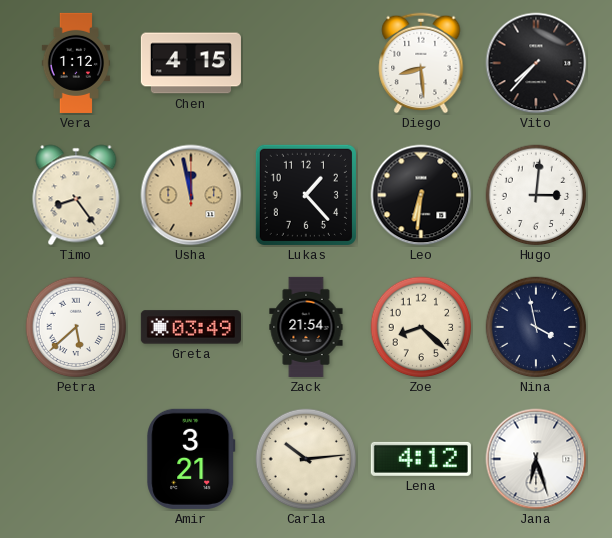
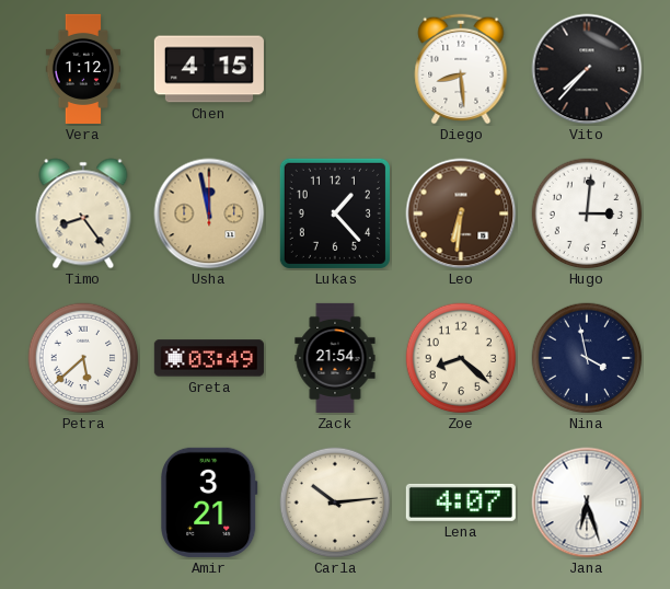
Leo dial: black -> brown
Lena: 4:12 -> 4:07
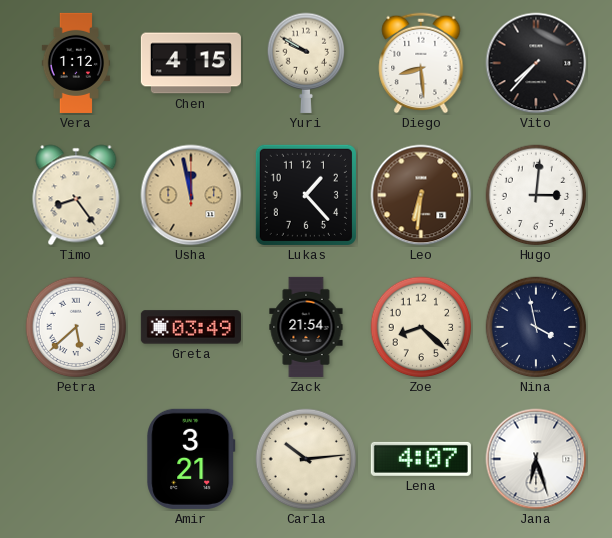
Yuri: none -> 9:50
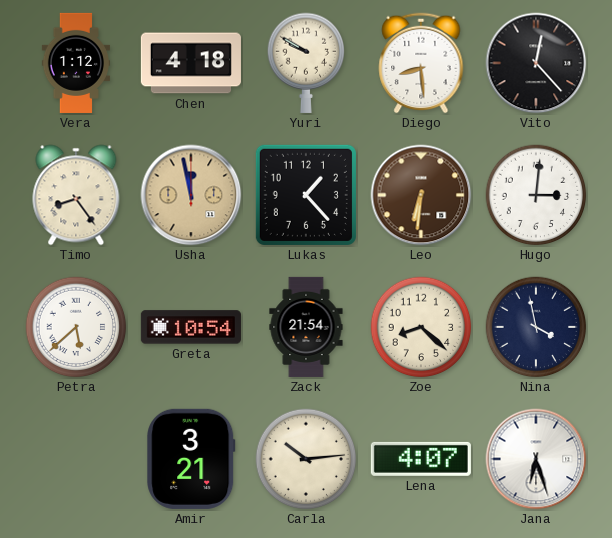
Chen: 4:15 -> 4:18
Vito: 7:37 -> 12:23
Greta: 03:49 -> 10:54
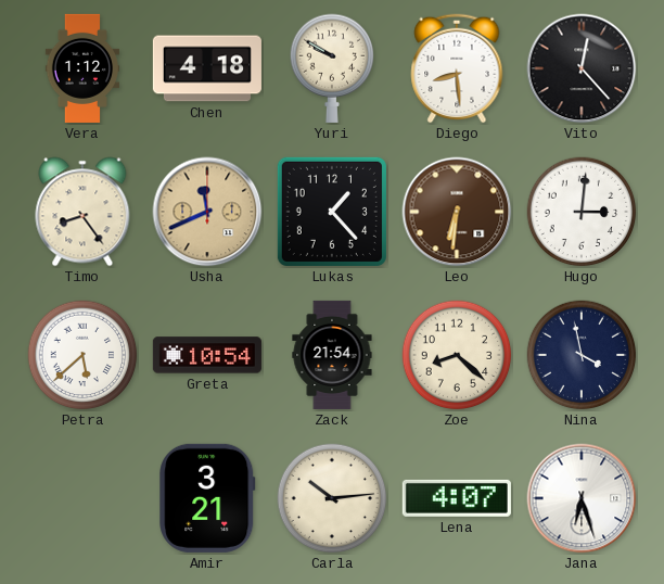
Usha: 11:58 -> 11:41
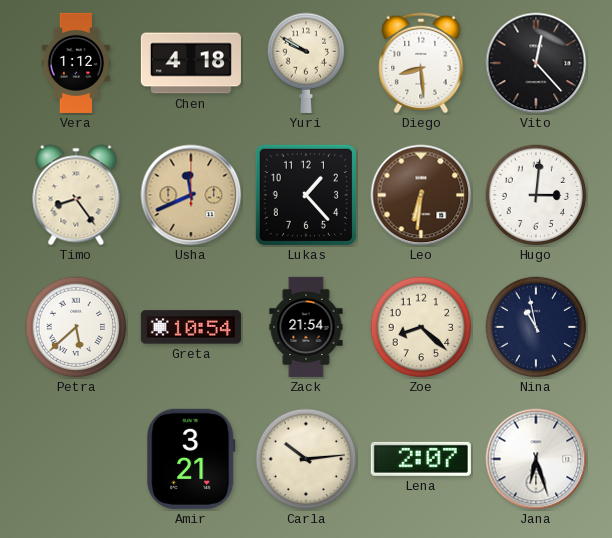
Nina: 3:58 -> 10:58
Lena: 4:07 -> 2:07
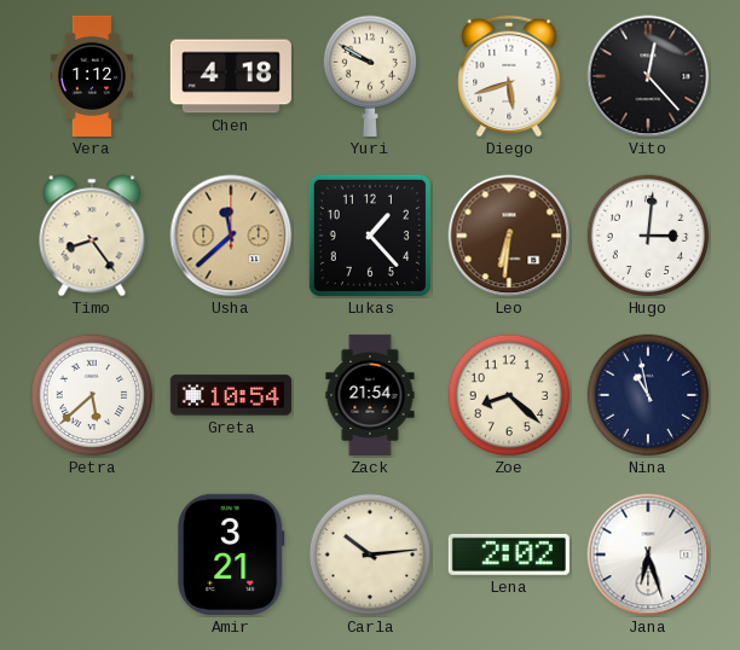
Diego: 8:29 -> 5:42
Usha: 11:41 -> 11:38
Lena: 2:07 -> 2:02
